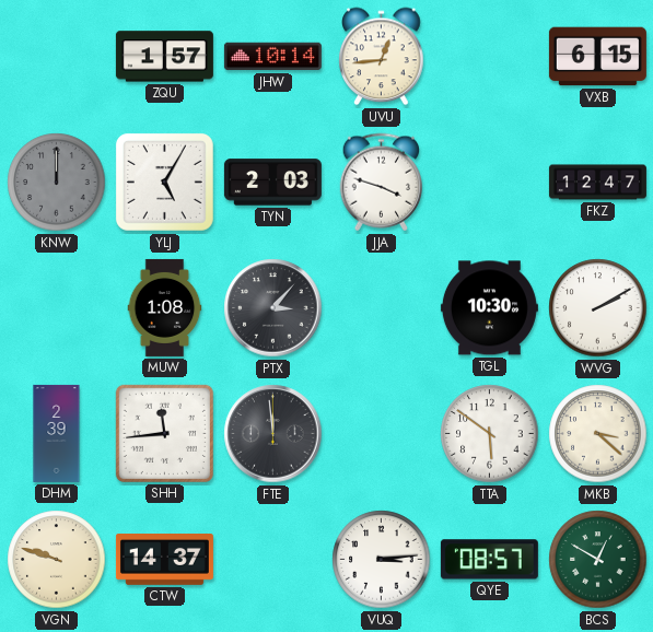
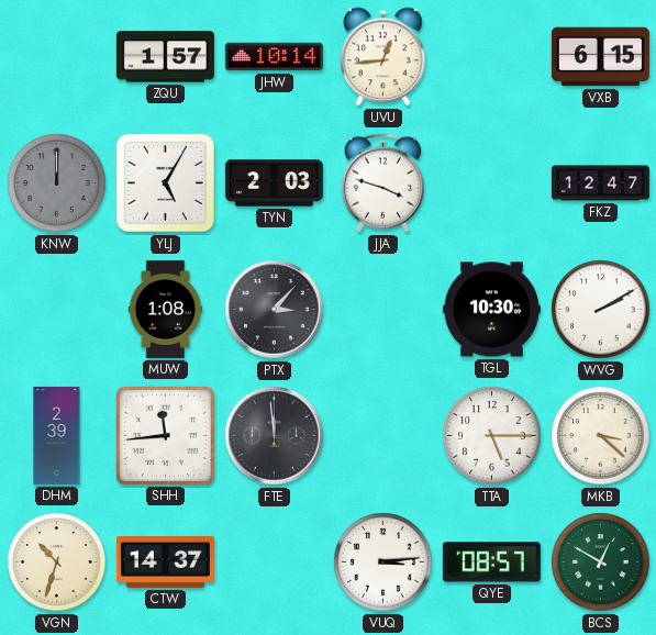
TTA: 5:51 -> 5:15
VGN: 9:48 -> 10:33
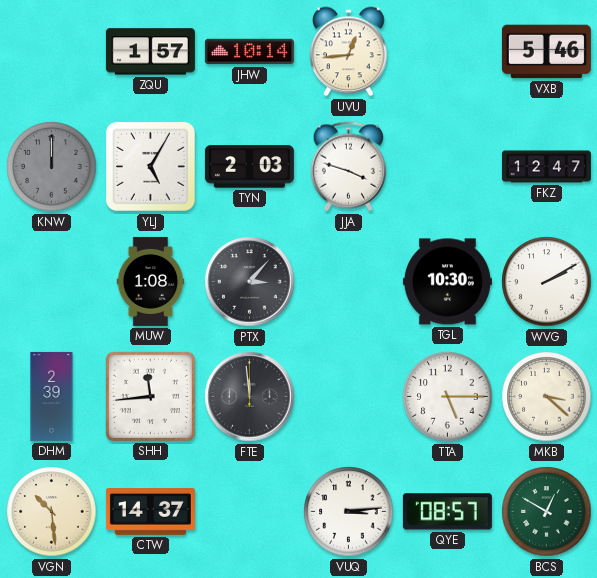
VXB: 6:15 -> 5:46
VGN: 10:33 -> 10:29
